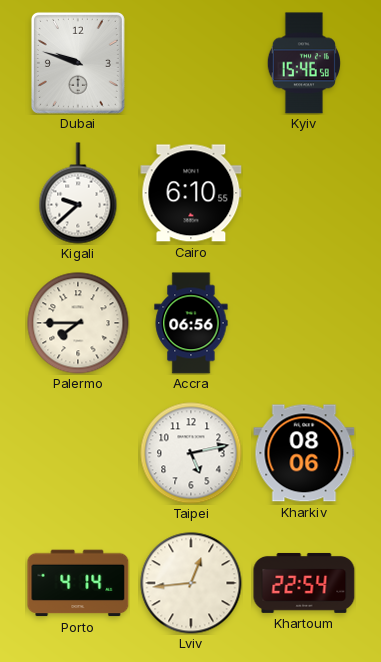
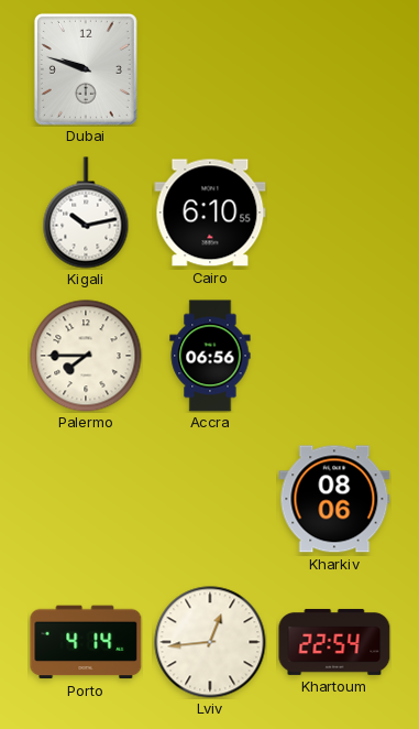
Kyiv: 15:46 -> none
Kigali: 9:38 -> 10:13
Taipei: 5:13 -> none
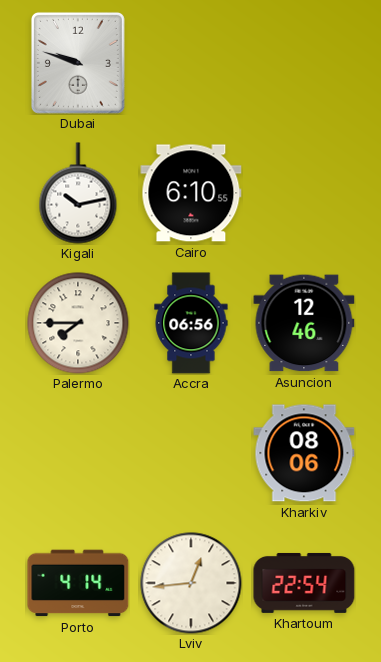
Asuncion: none -> 12:46
